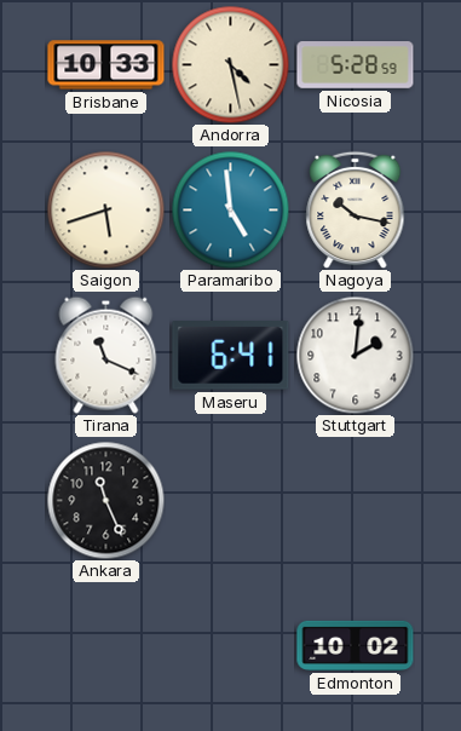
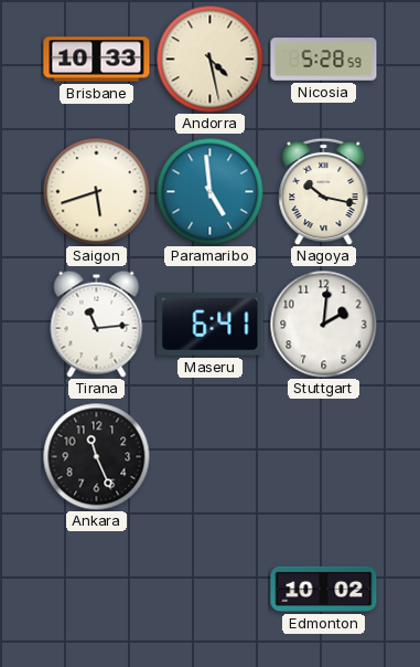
Tirana: 11:19 -> 11:14
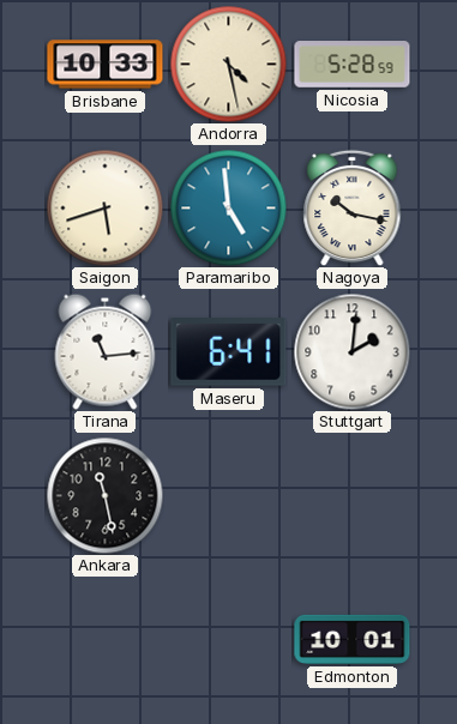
Ankara: 11:26 -> 11:28
Edmonton: 10:02 -> 10:01
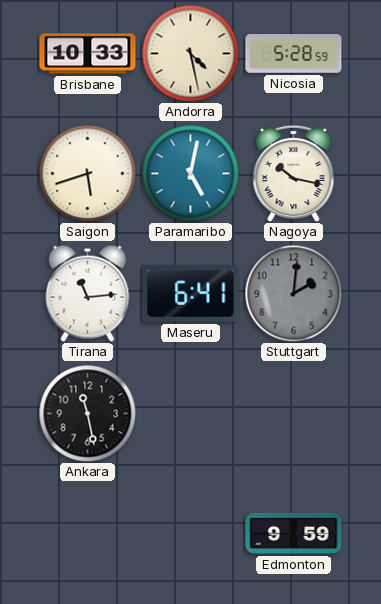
Paramaribo: 4:59 -> 5:02
Stuttgart dial: white -> grey
Edmonton: 10:01 -> 9:59
